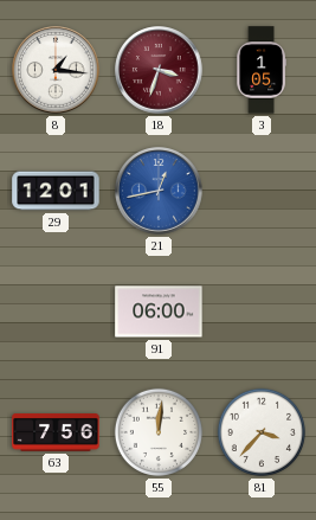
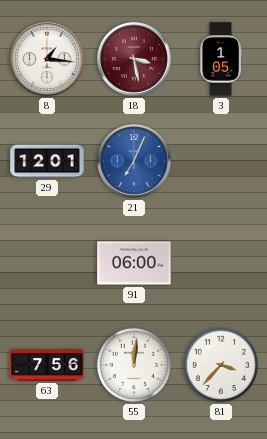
18: 3:33 -> 3:28
21: 12:43 -> 7:04
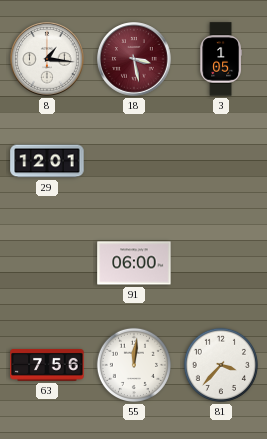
21: 7:04 -> none
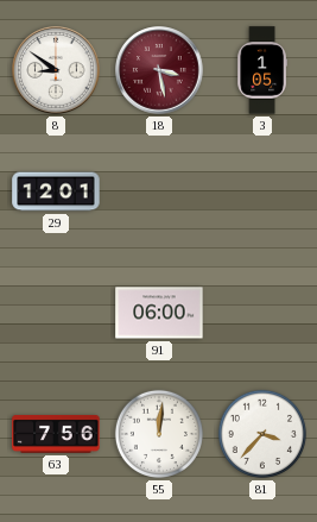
8: 1:16 -> 8:51
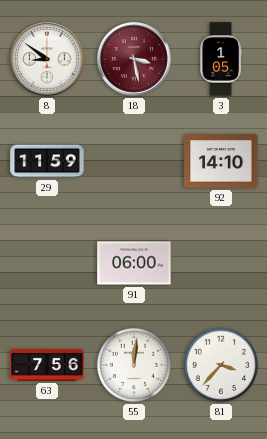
29: 12:01 -> 11:59
92: none -> 14:10
